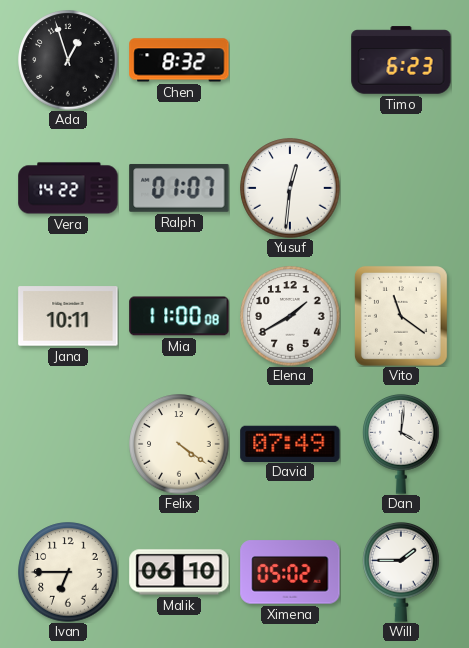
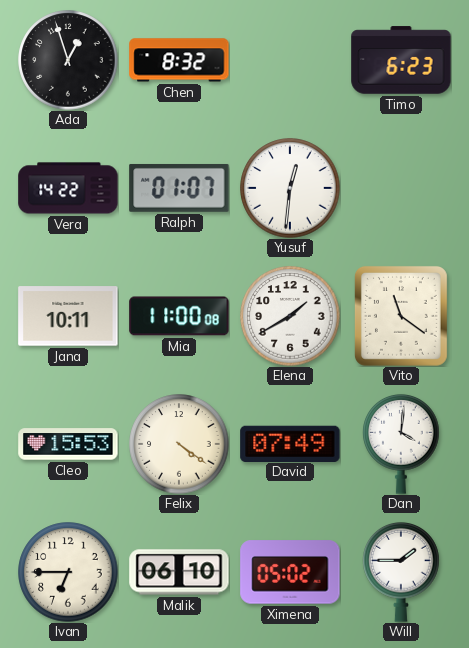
Cleo: none -> 15:53
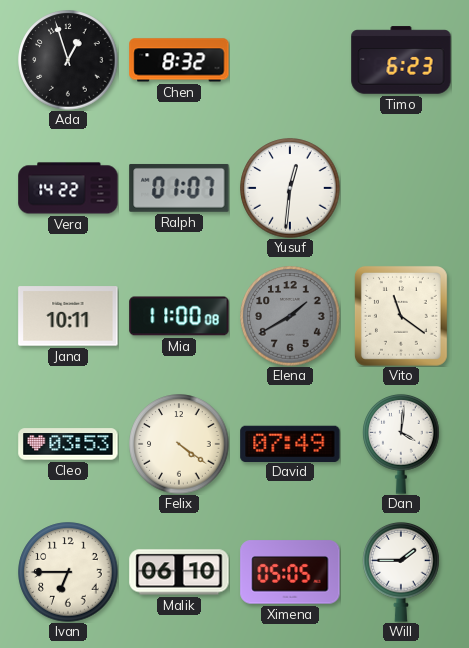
Elena dial: white -> grey
Cleo: 15:53 -> 03:53
Ximena: 05:02 -> 05:05
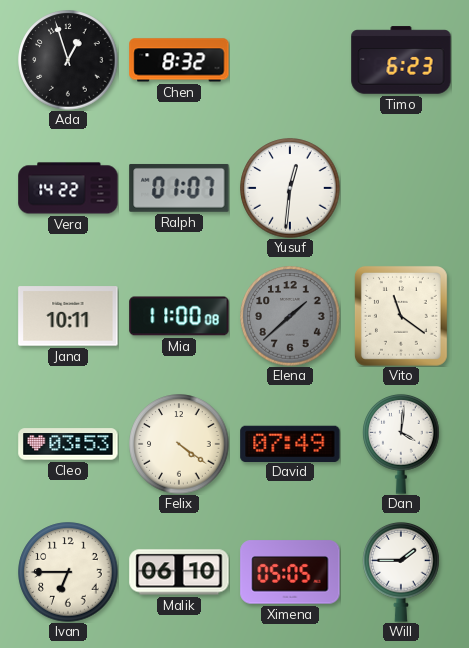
Elena: 1:40 -> 1:38
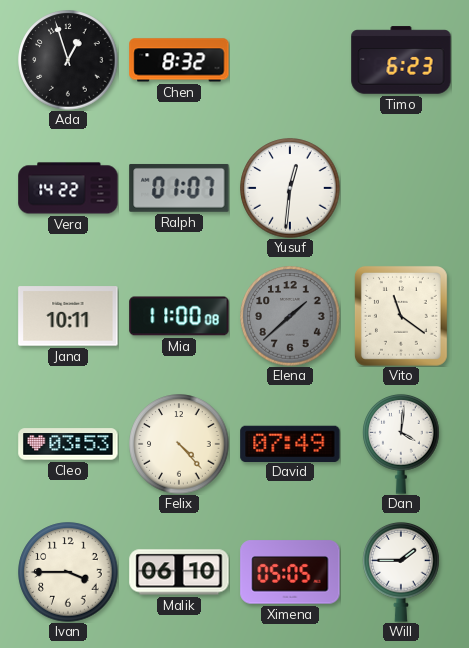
Felix: 4:21 -> 4:23
Ivan: 6:45 -> 3:45
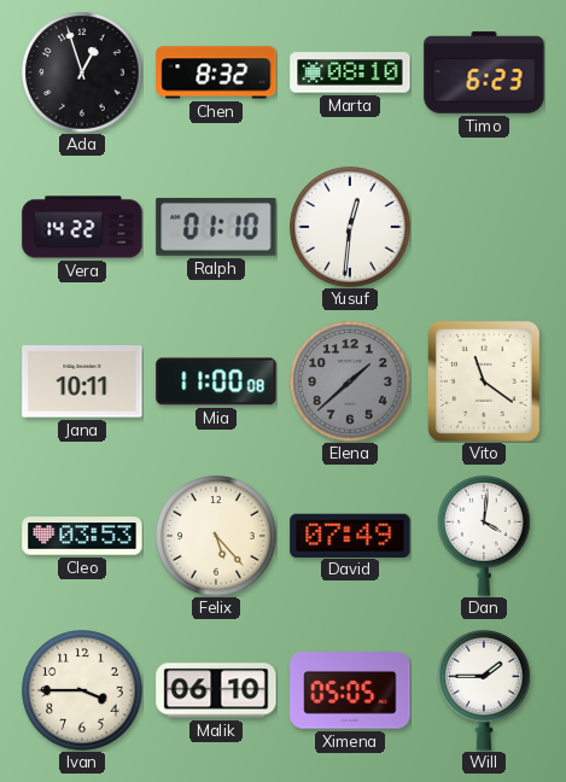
Marta: none -> 08:10
Ralph: 01:07 -> 01:10
Felix: 4:23 -> 5:23
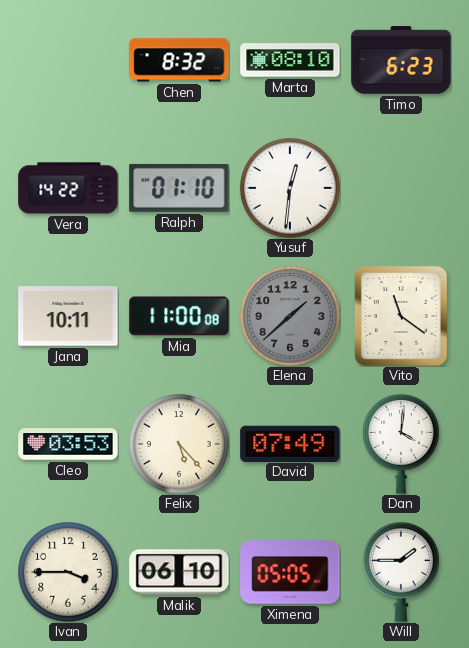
Ada: 12:57 -> none
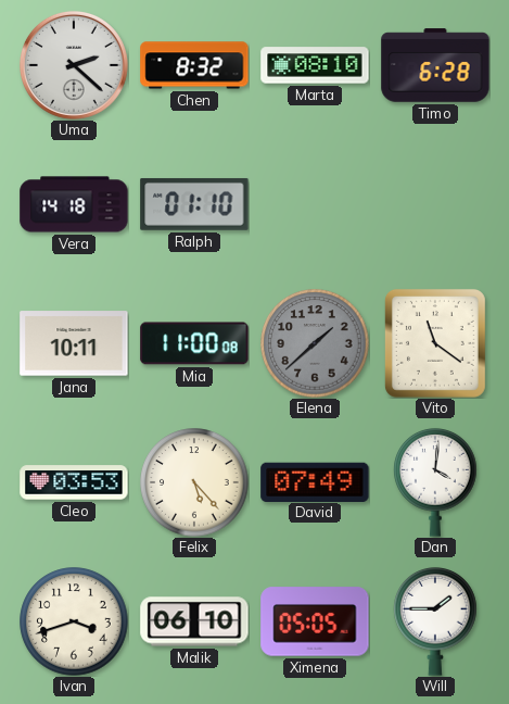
Uma: none -> 2:22
Timo: 6:23 -> 6:28
Vera: 14:22 -> 14:18
Yusuf: 12:31 -> none
Ivan: 3:45 -> 3:42
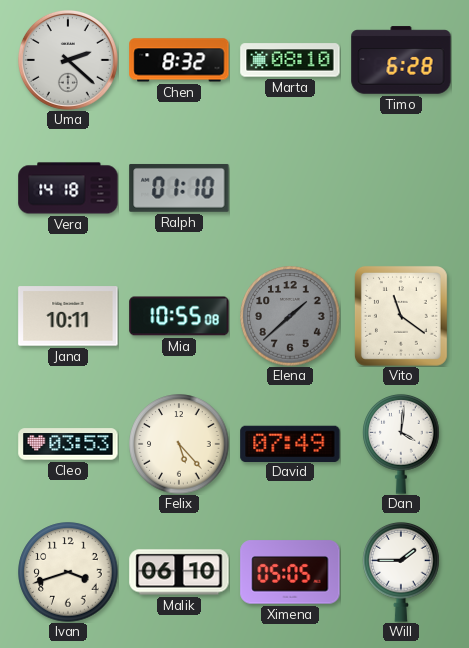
Mia: 11:00 -> 10:55
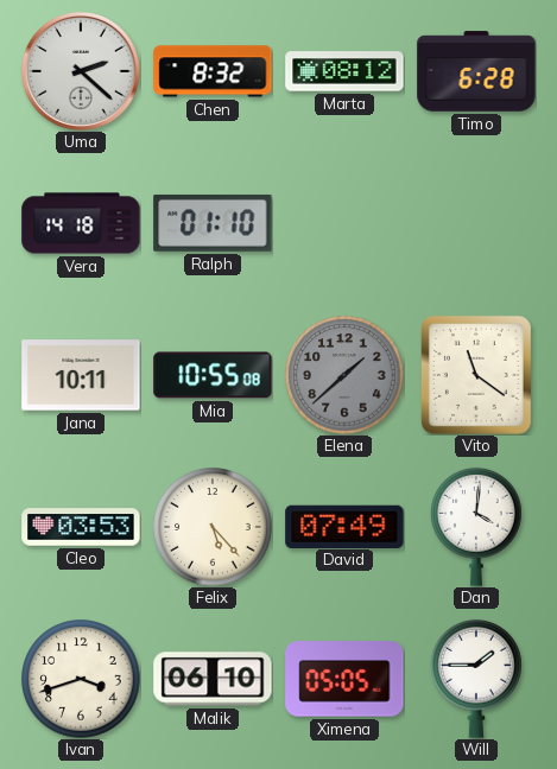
Marta: 08:10 -> 08:12
